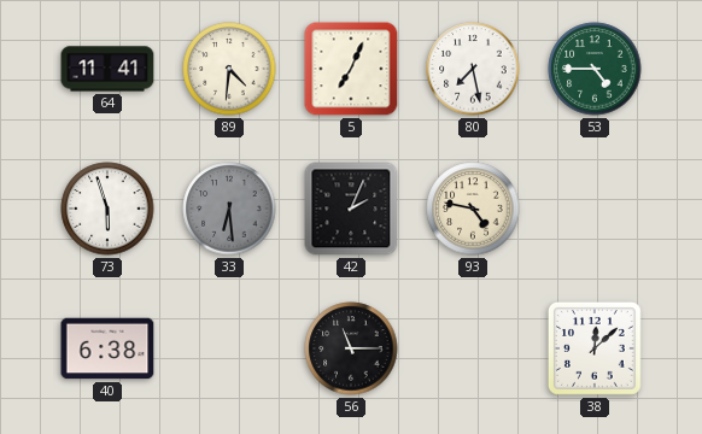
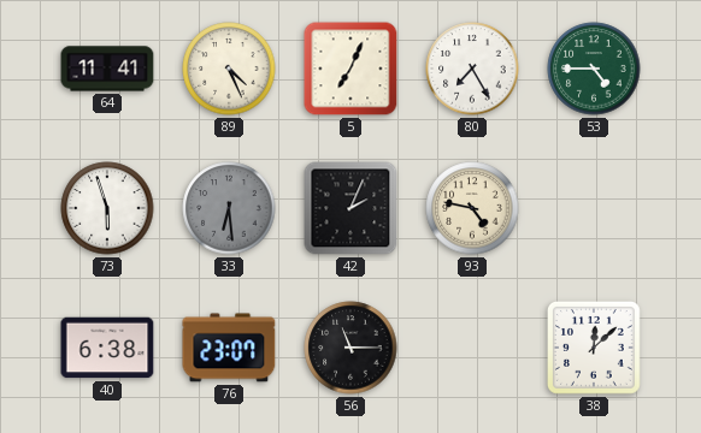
89: 4:31 -> 4:26
80: 7:28 -> 7:25
76: none -> 23:07
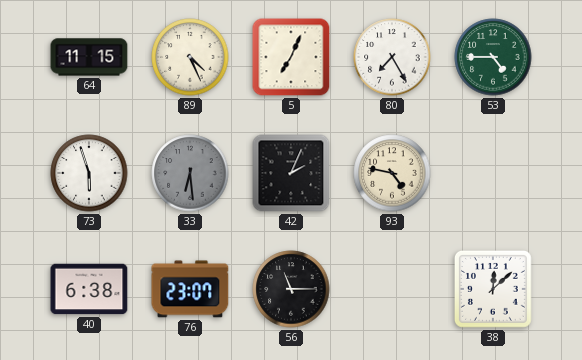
64: 11:41 -> 11:15
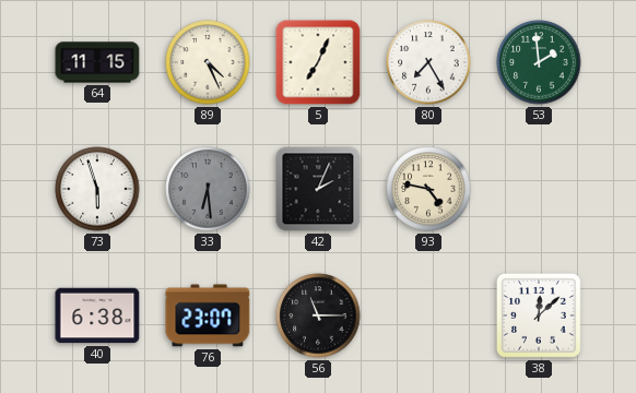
53: 4:45 -> 1:59
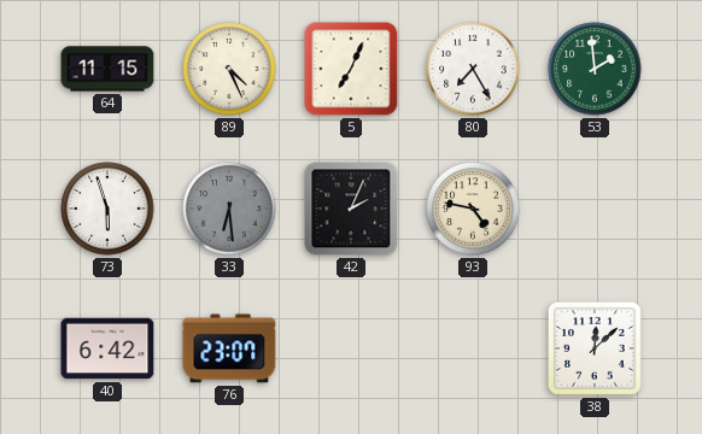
40: 6:38 -> 6:42
56: 11:15 -> none
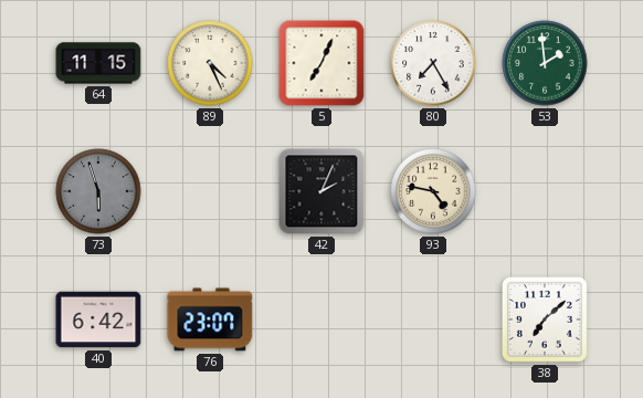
73 dial: white -> grey
33: 6:29 -> none
38: 12:08 -> 7:08
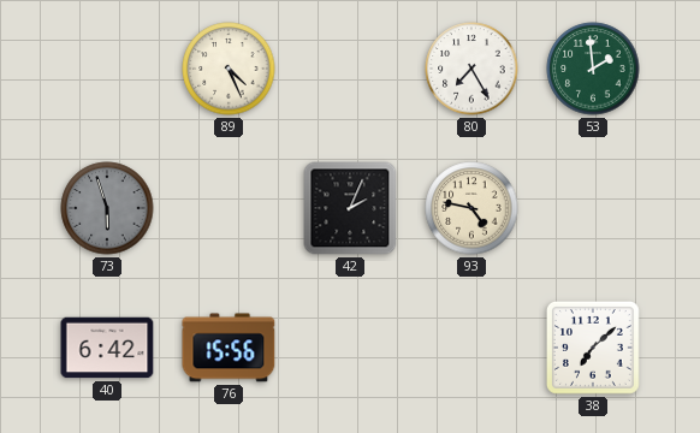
64: 11:15 -> none
5: 7:04 -> none
76: 23:07 -> 15:56
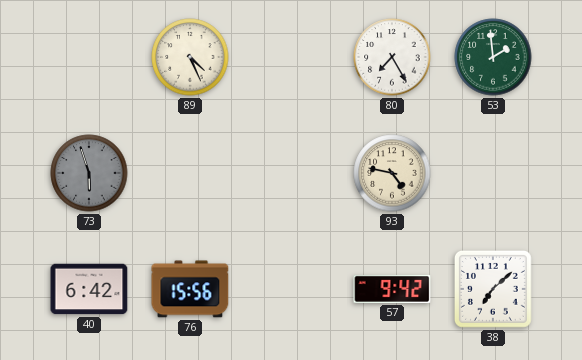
42: 2:04 -> none
57: none -> 9:42
